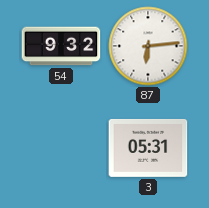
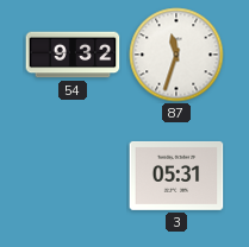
87: 6:14 -> 11:33
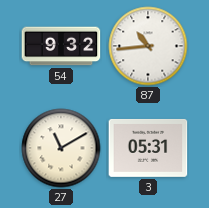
87: 11:33 -> 10:44
27: none -> 11:10
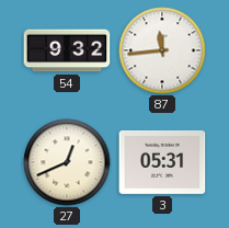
87: 10:44 -> 11:44
27: 11:10 -> 12:41
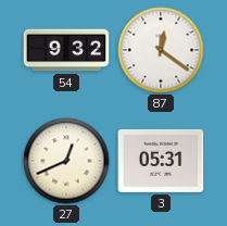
87: 11:44 -> 12:21
